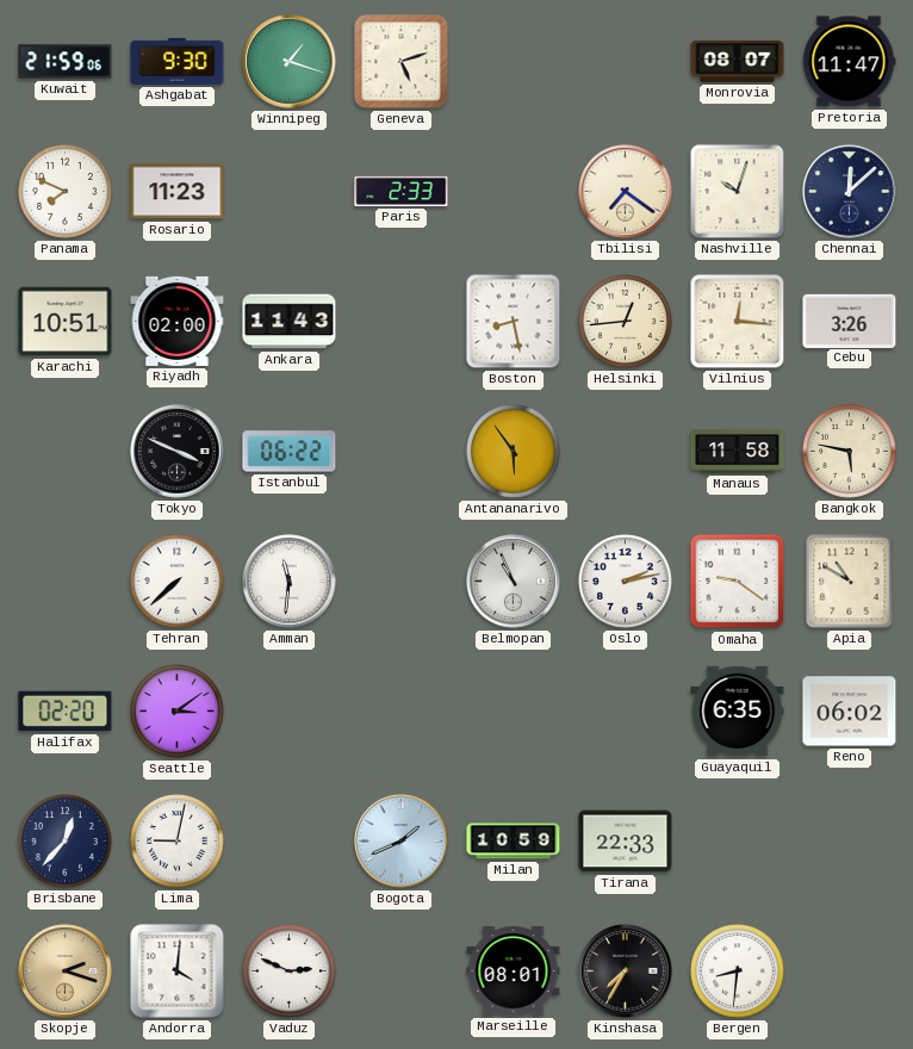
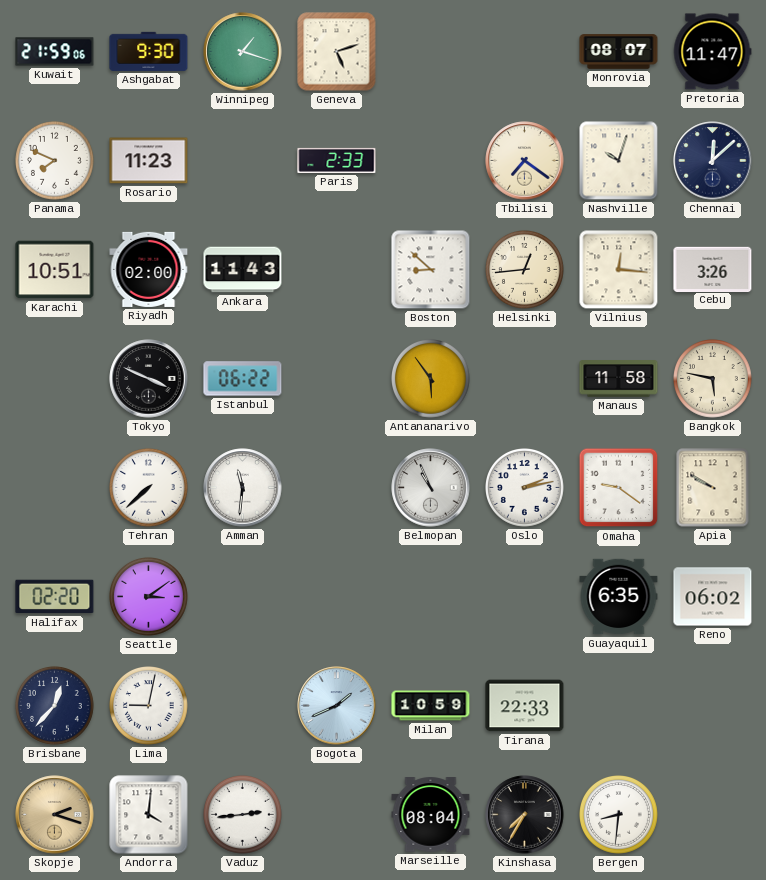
Boston: 8:28 -> 8:52
Apia: 10:50 -> 9:50
Vaduz: 2:49 -> 2:44
Marseille: 08:01 -> 08:04
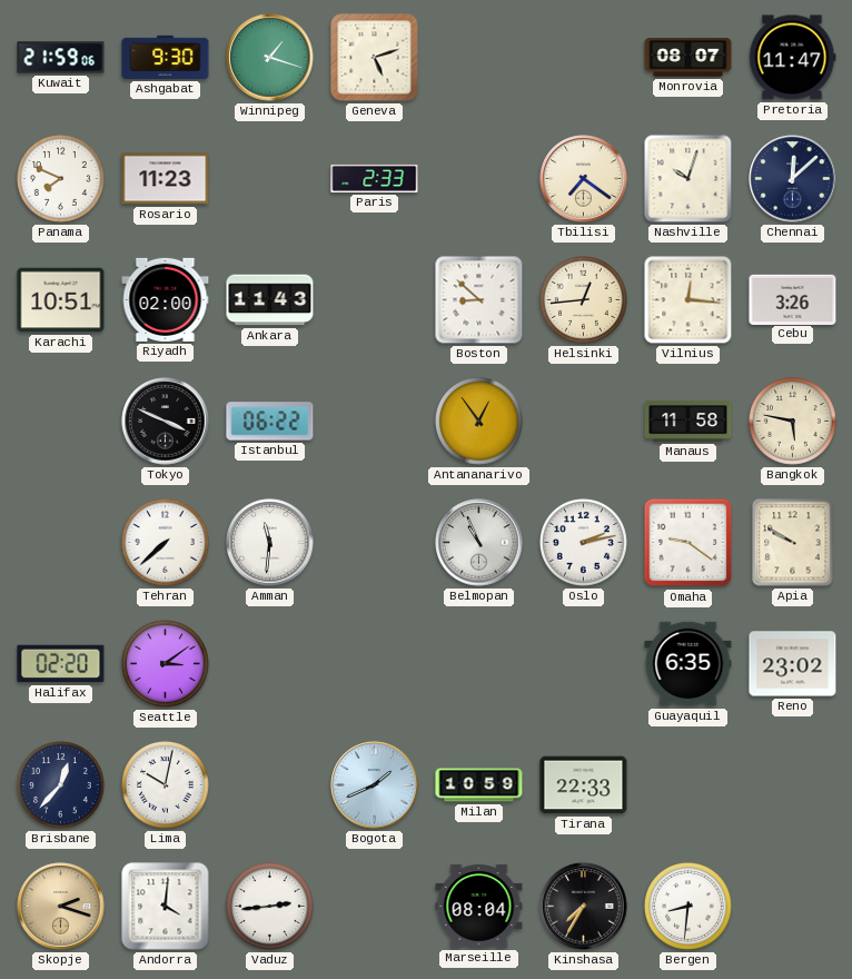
Antananarivo: 5:54 -> 12:54
Reno: 06:02 -> 23:02
Lima: 9:02 -> 10:02
